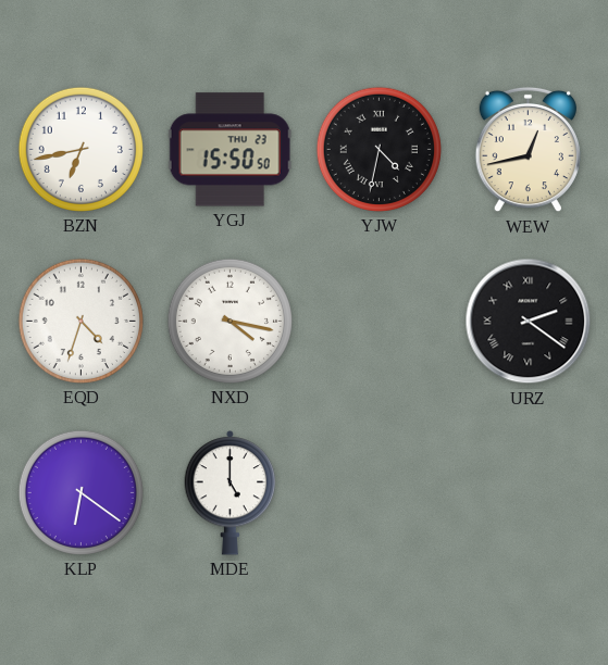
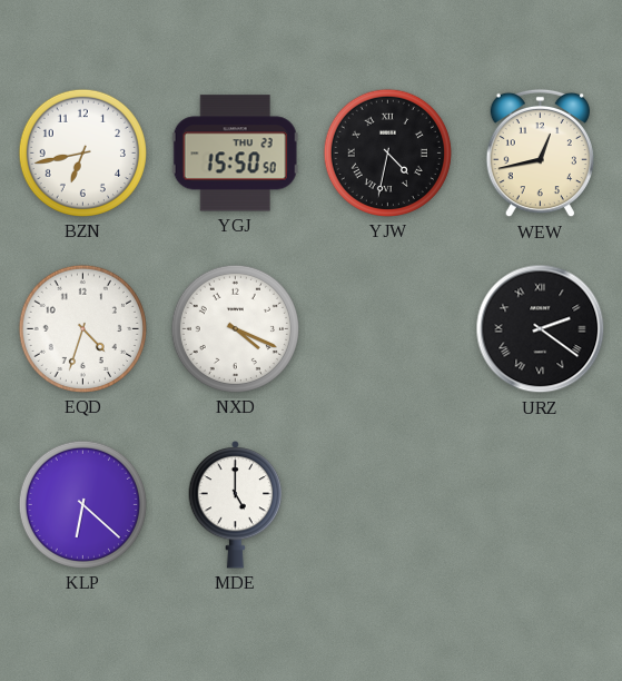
NXD: 4:17 -> 4:19
KLP: 6:21 -> 6:22
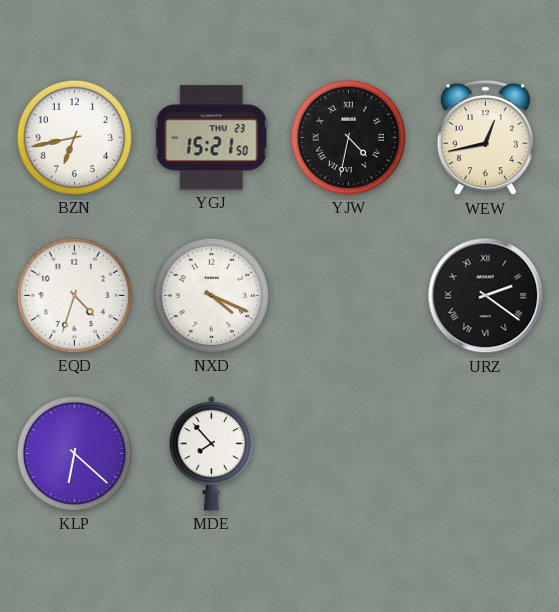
YGJ: 15:50 -> 15:21
MDE: 5:00 -> 7:53
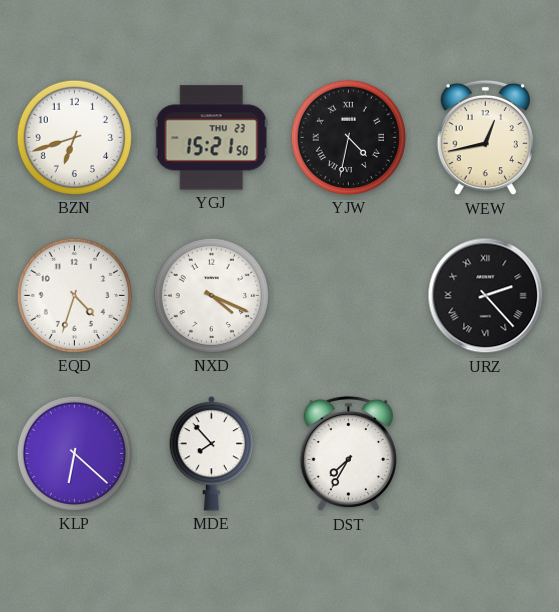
BZN: 6:43 -> 6:42
URZ: 2:21 -> 2:23
DST: none -> 7:35
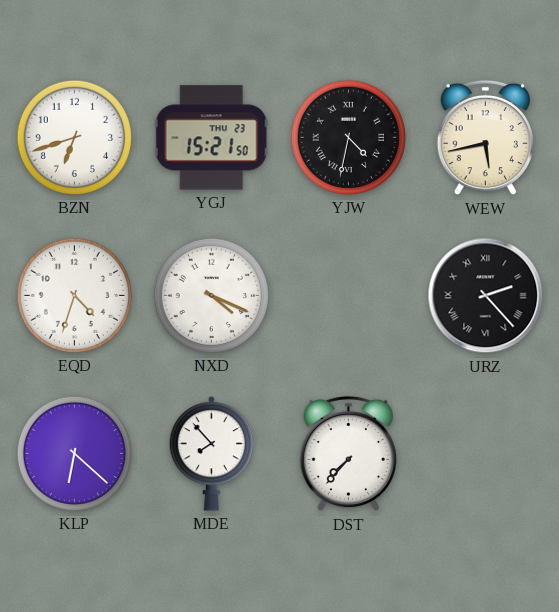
WEW: 12:43 -> 5:43
DST: 7:35 -> 7:37
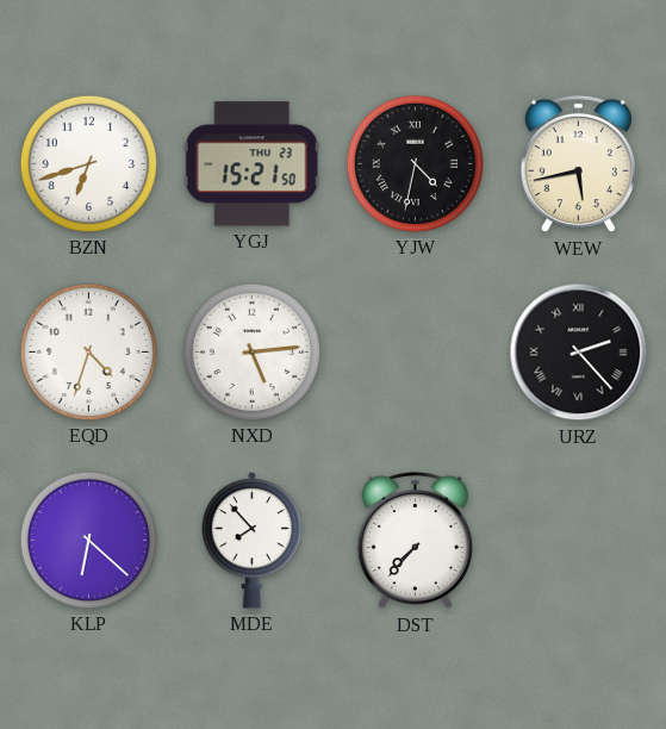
NXD: 4:19 -> 5:14
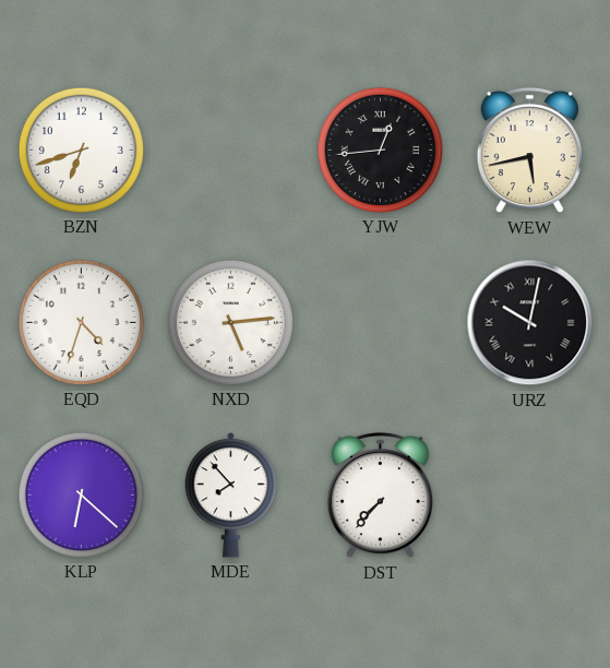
YGJ: 15:21 -> none
YJW: 4:32 -> 12:44
URZ: 2:23 -> 10:02
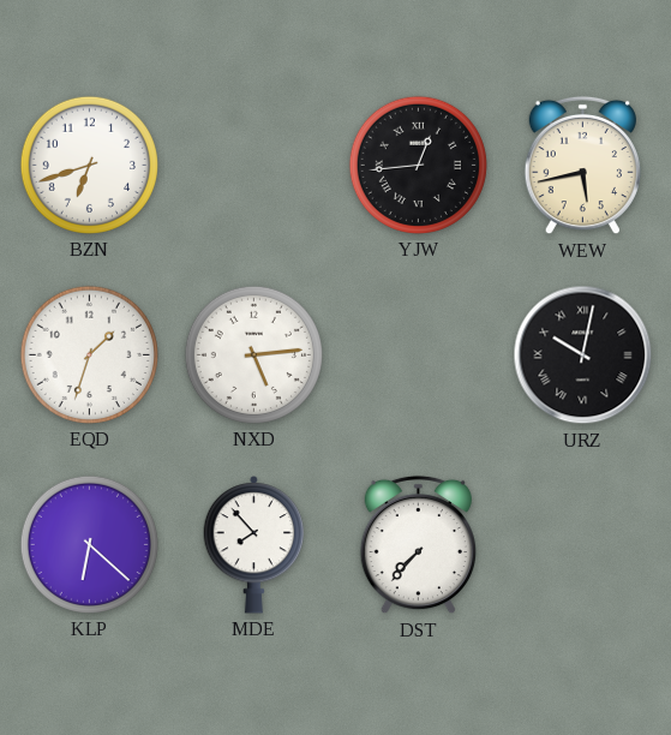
EQD: 4:33 -> 1:33
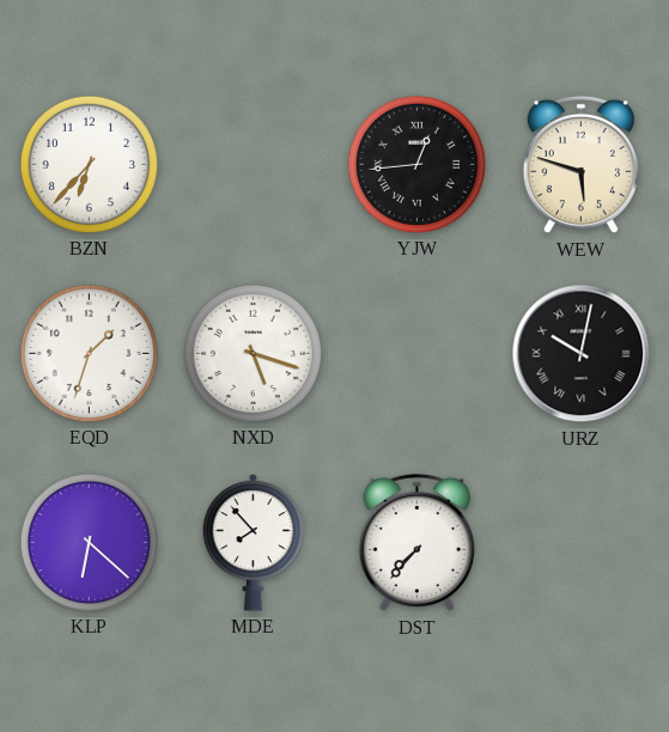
BZN: 6:42 -> 6:37
WEW: 5:43 -> 5:48
NXD: 5:14 -> 5:18
